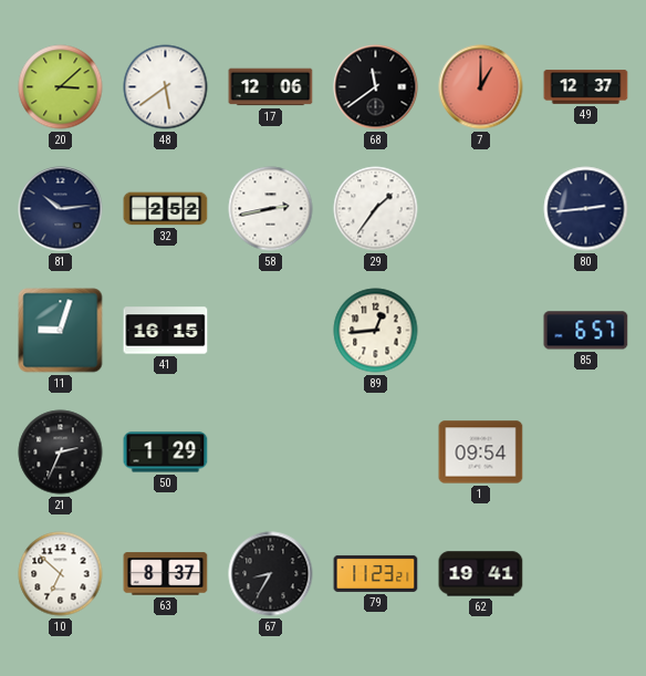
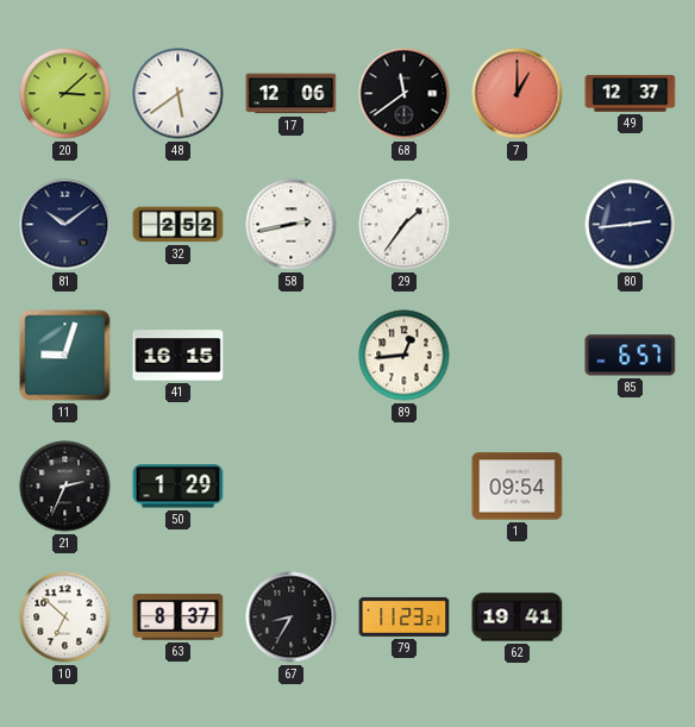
81: 10:14 -> 10:09
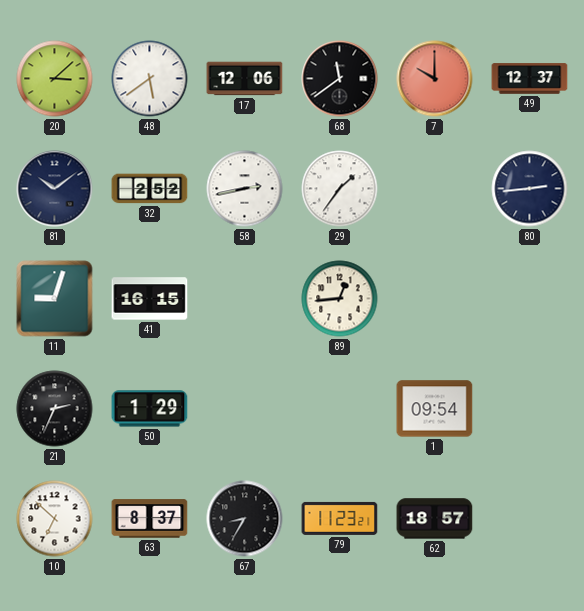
7: 1:00 -> 10:00
85: 6:57 -> none
62: 19:41 -> 18:57
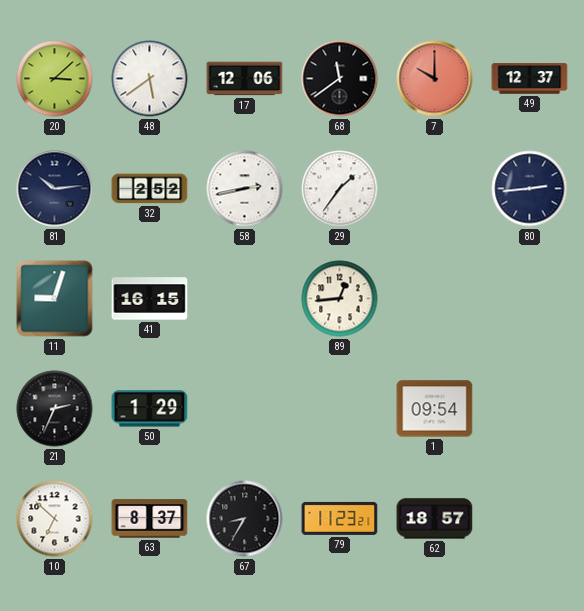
81: 10:09 -> 10:14
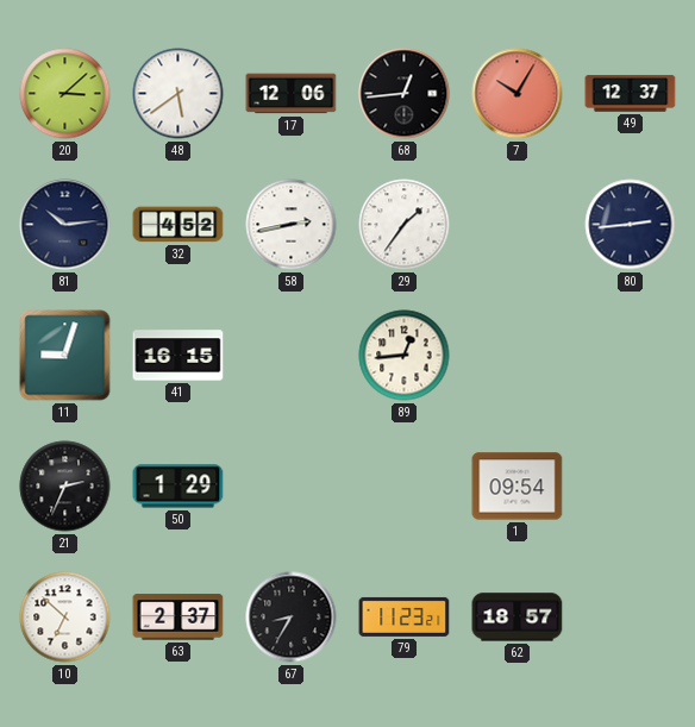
68: 11:39 -> 12:44
7: 10:00 -> 10:05
32: 2:52 -> 4:52
63: 8:37 -> 2:37
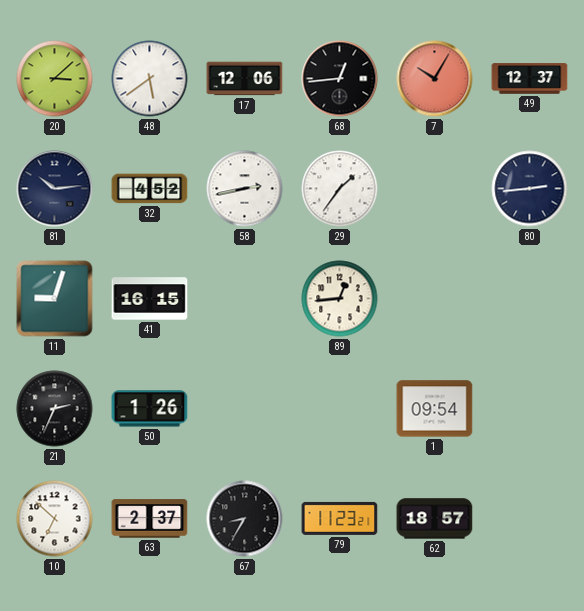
50: 1:29 -> 1:26
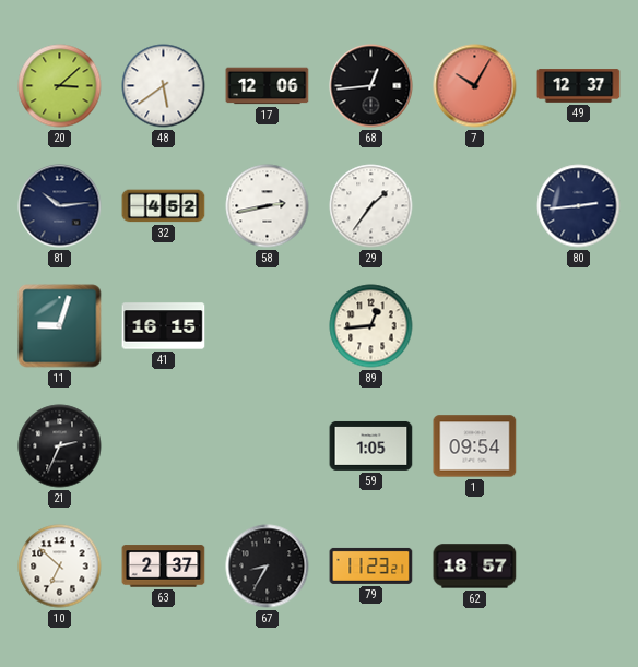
50: 1:26 -> none
59: none -> 1:05
